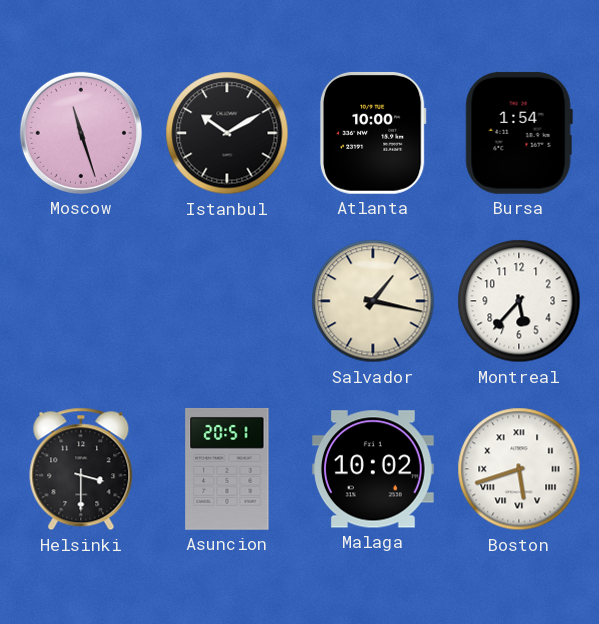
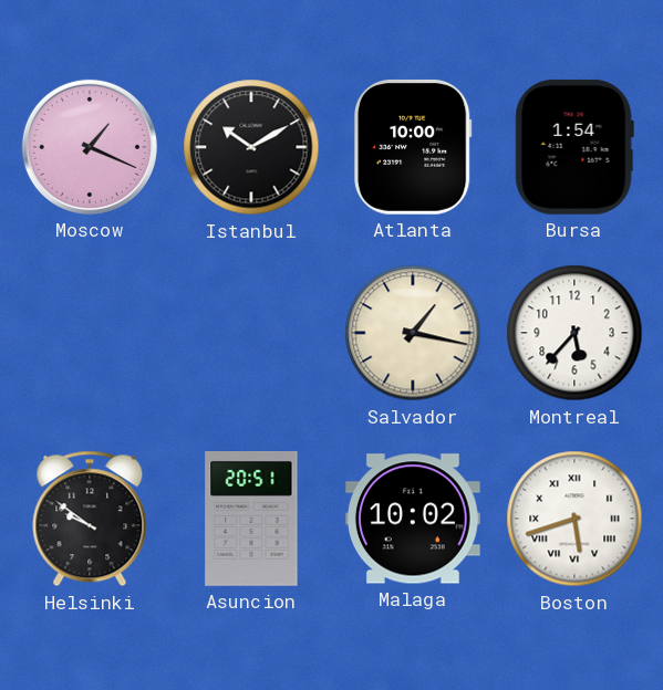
Moscow: 11:27 -> 1:19
Helsinki: 3:30 -> 9:51
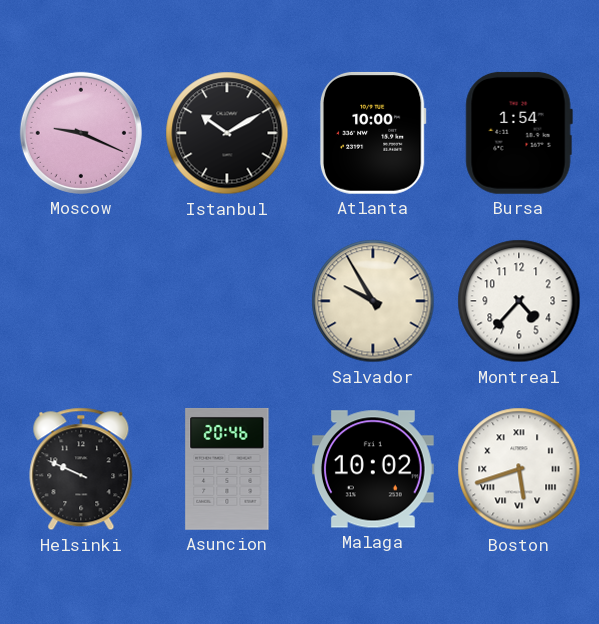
Moscow: 1:19 -> 9:19
Salvador: 1:17 -> 9:55
Montreal: 5:37 -> 4:37
Helsinki: 9:51 -> 9:49
Asuncion: 20:51 -> 20:46
